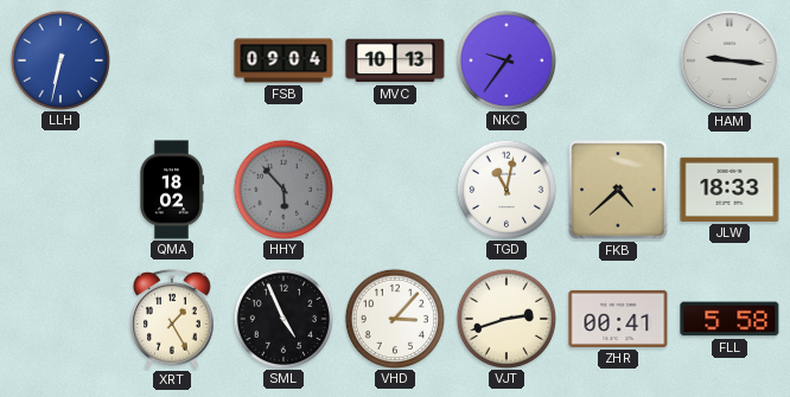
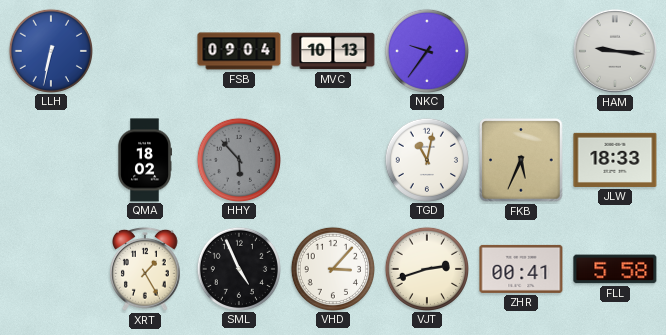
FKB: 4:38 -> 5:34
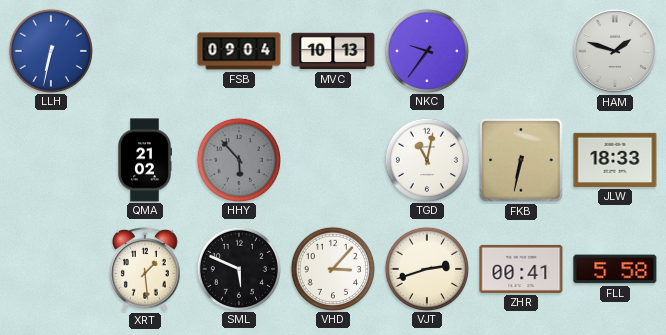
HAM: 9:16 -> 1:48
QMA: 18:02 -> 21:02
FKB: 5:34 -> 6:32
XRT: 1:25 -> 1:29
SML: 4:56 -> 5:49
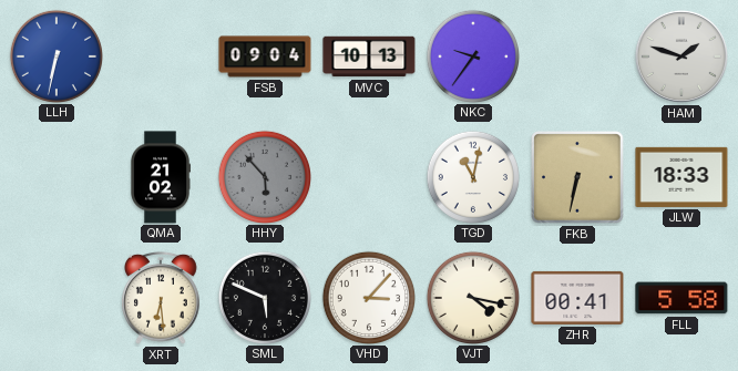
XRT: 1:29 -> 6:29
VJT: 2:42 -> 4:17
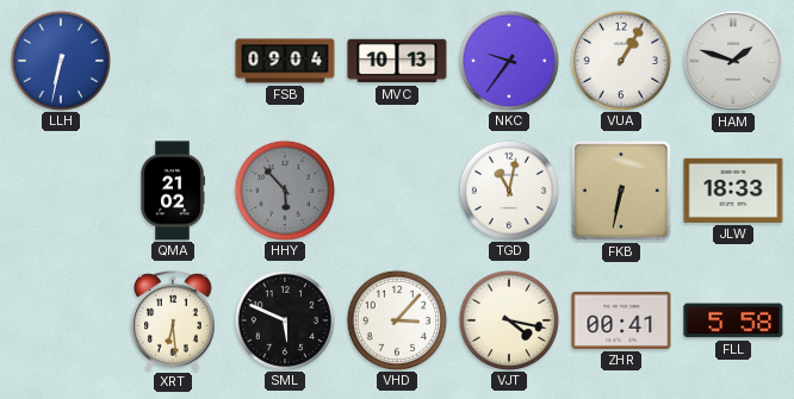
VUA: none -> 1:05
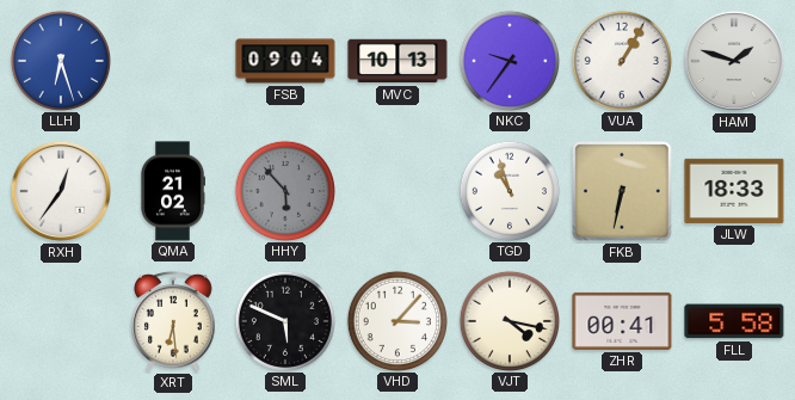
LLH: 6:32 -> 6:27
RXH: none -> 12:36
TGD: 11:02 -> 10:57
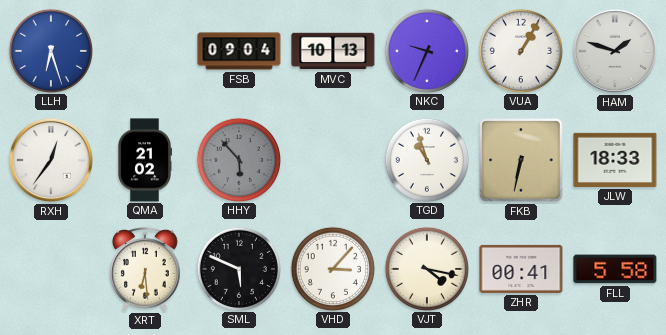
NKC: 9:36 -> 9:34
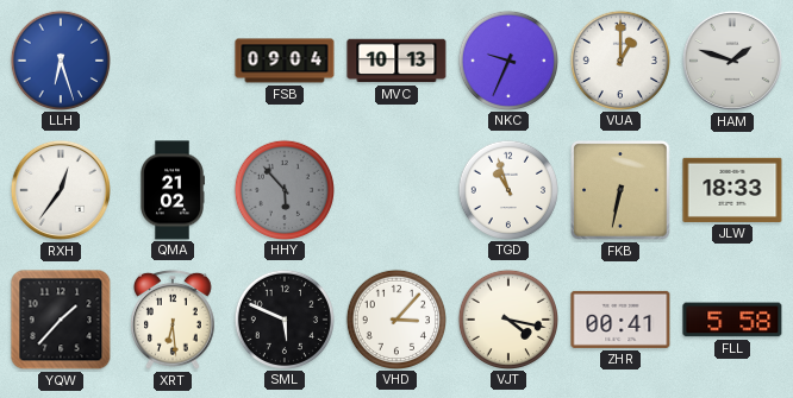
VUA: 1:05 -> 1:00
YQW: none -> 1:37
